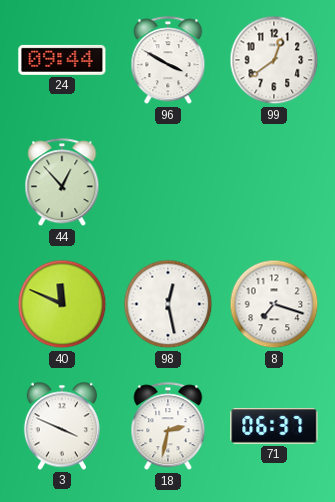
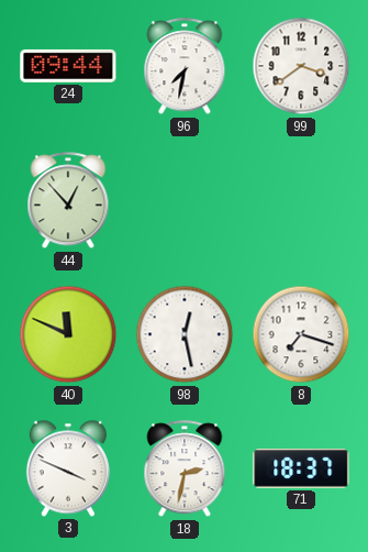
96: 3:50 -> 7:32
99: 12:39 -> 3:39
71: 06:37 -> 18:37
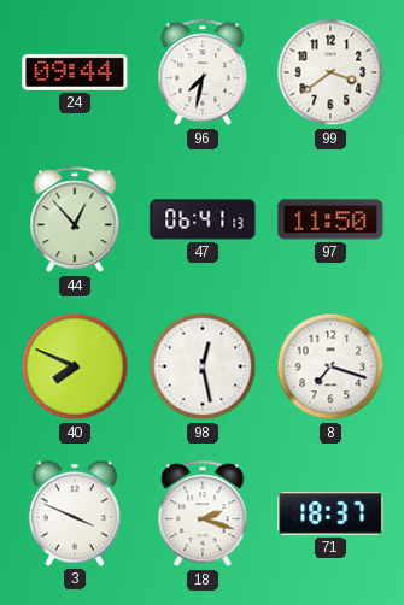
47: none -> 06:41
97: none -> 11:50
40: 11:49 -> 7:49
18: 2:32 -> 2:18
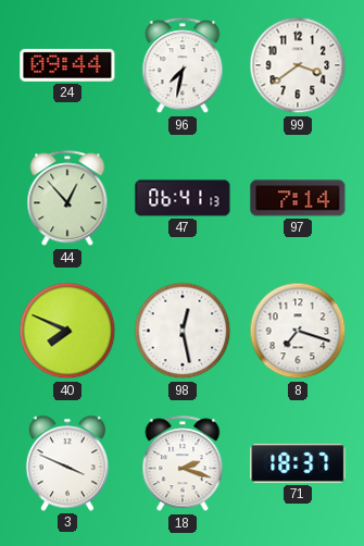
97: 11:50 -> 7:14
